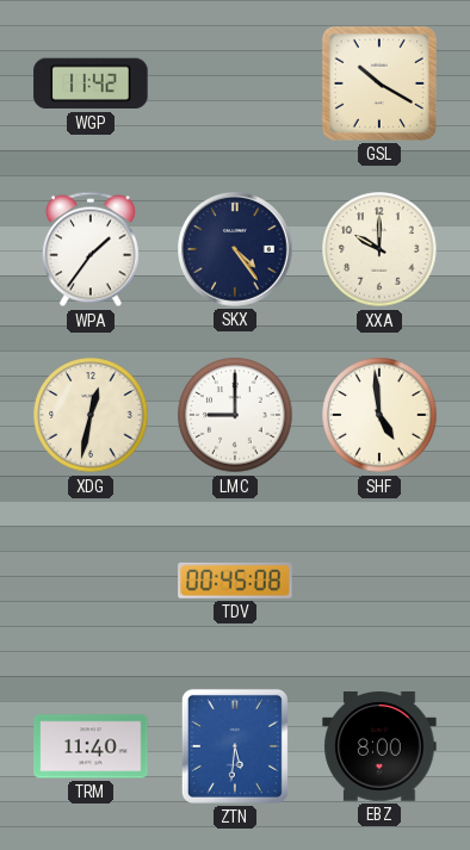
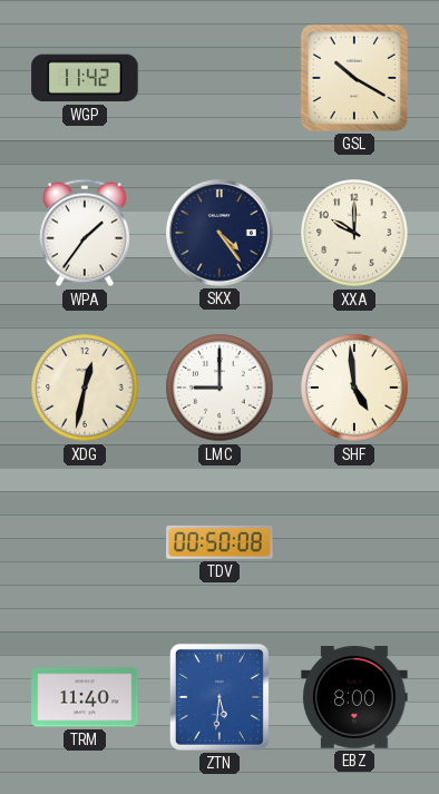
TDV: 00:45 -> 00:50
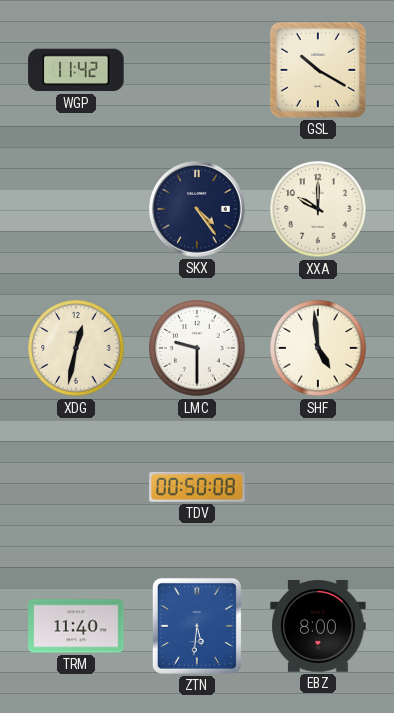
WPA: 1:36 -> none
LMC: 9:00 -> 9:30
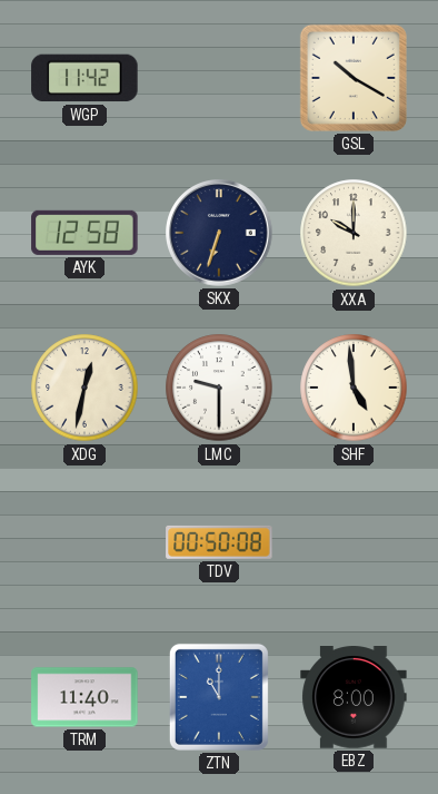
AYK: none -> 12:58
SKX: 4:24 -> 6:33
ZTN: 5:31 -> 11:00
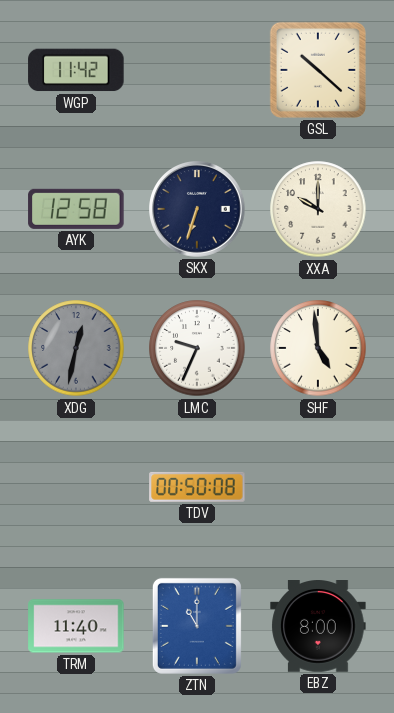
GSL: 10:20 -> 10:22
XDG dial: cream -> grey
LMC: 9:30 -> 9:34
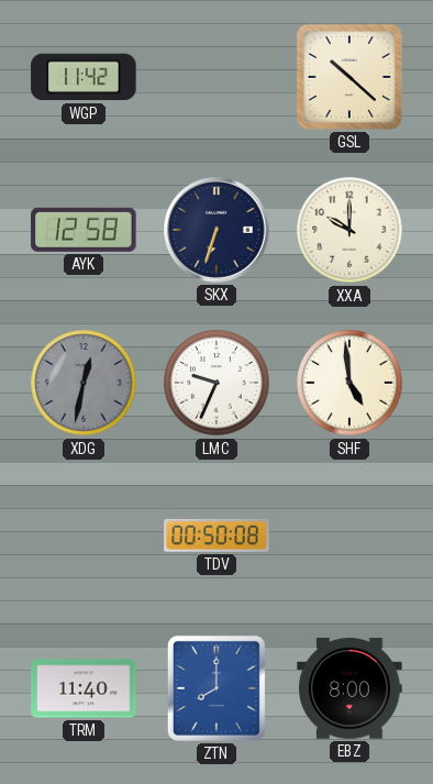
ZTN: 11:00 -> 8:00
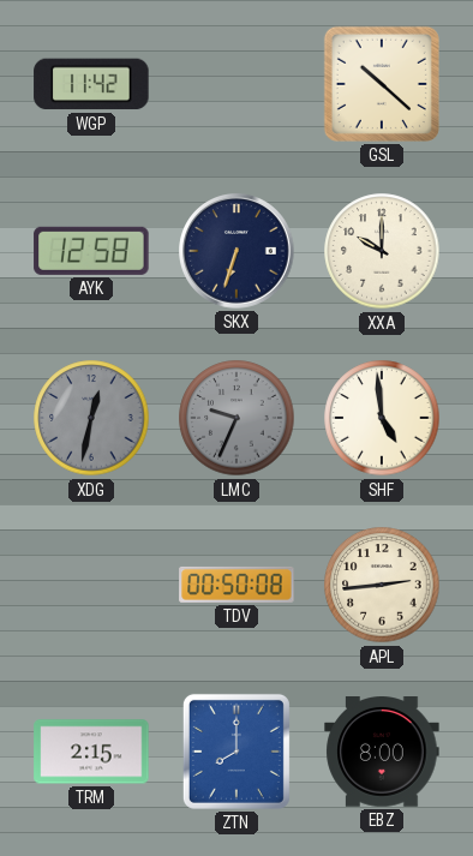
LMC dial: white -> grey
APL: none -> 2:44
TRM: 11:40 -> 2:15
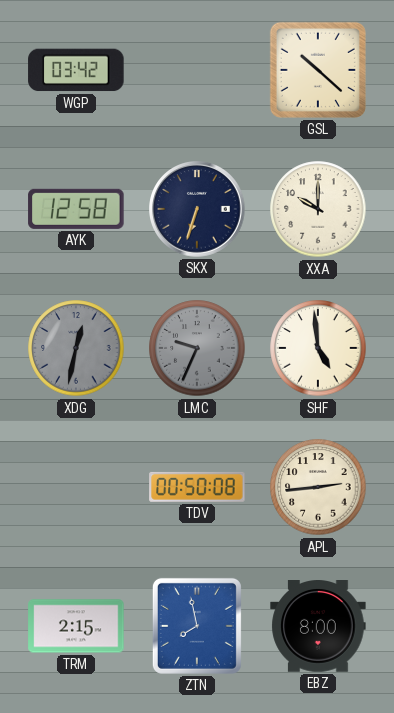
WGP: 11:42 -> 03:42
ZTN: 8:00 -> 7:58
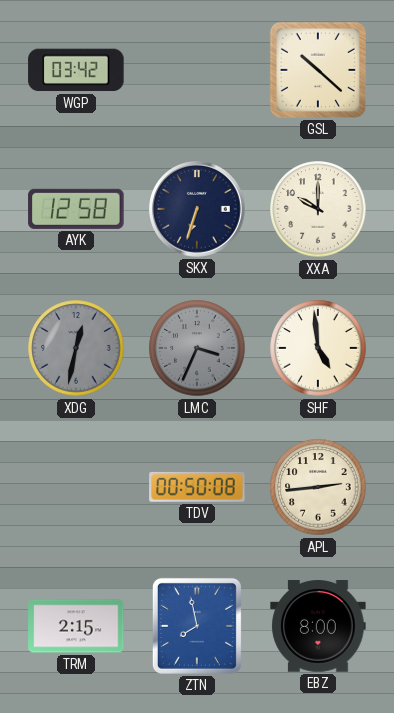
LMC: 9:34 -> 3:34
